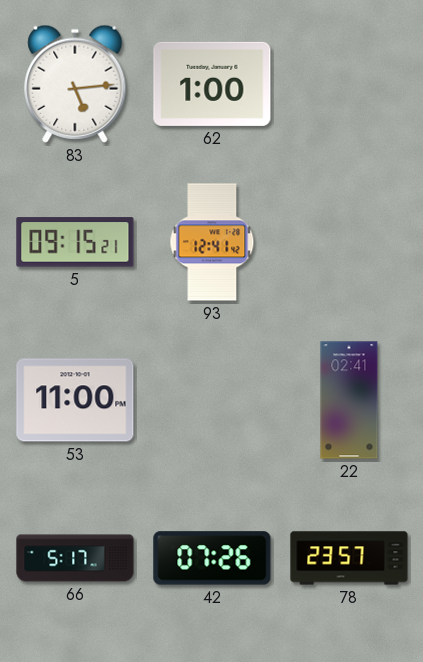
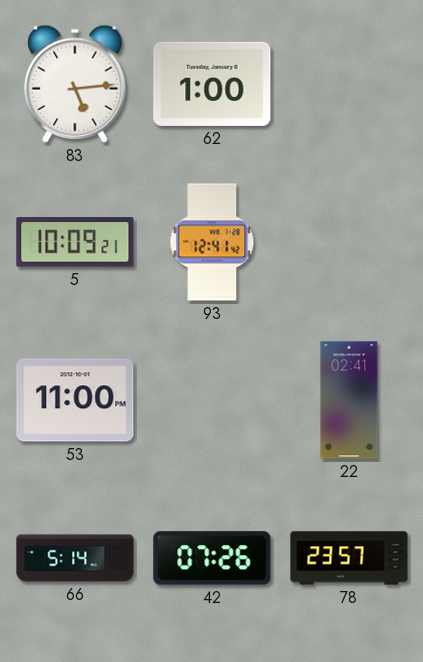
5: 09:15 -> 10:09
66: 5:17 -> 5:14
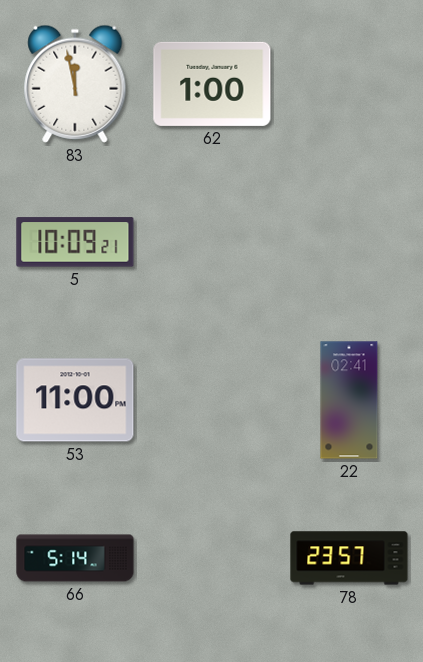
83: 5:14 -> 11:58
93: 12:41 -> none
42: 07:26 -> none
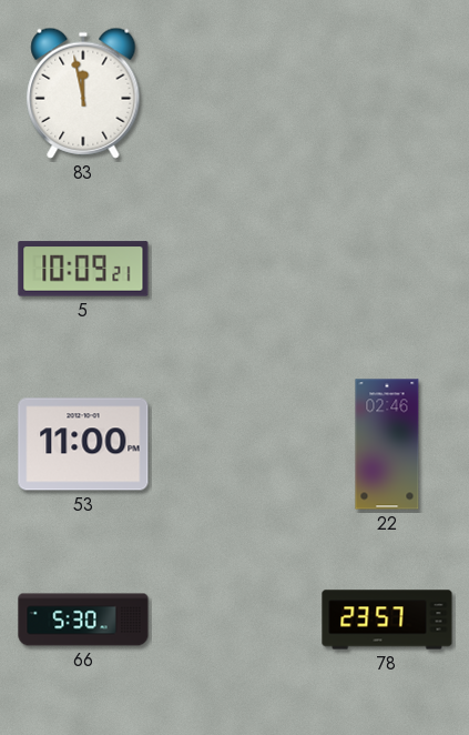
62: 1:00 -> none
22: 02:41 -> 02:46
66: 5:14 -> 5:30
